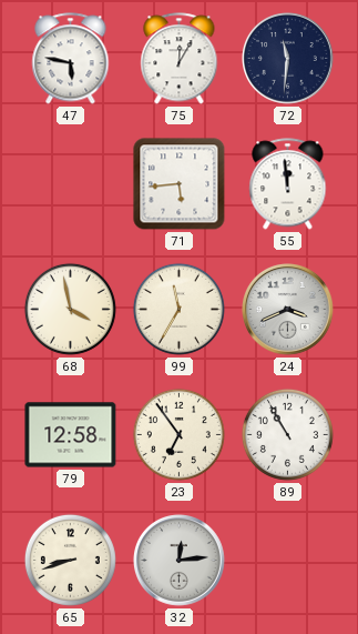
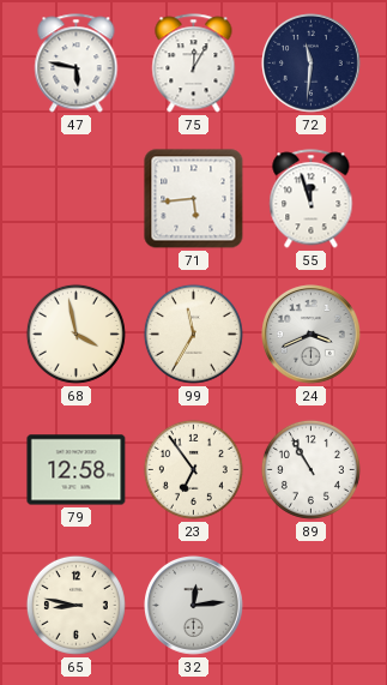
55: 11:59 -> 11:57
65: 8:42 -> 8:47
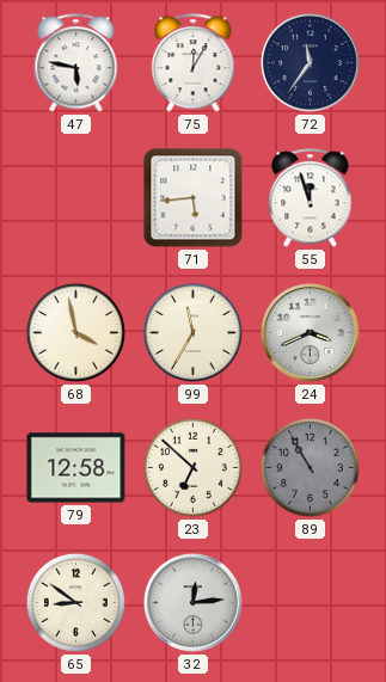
72: 11:31 -> 11:36
23: 6:54 -> 6:52
89 dial: white -> grey
65: 8:47 -> 8:51
